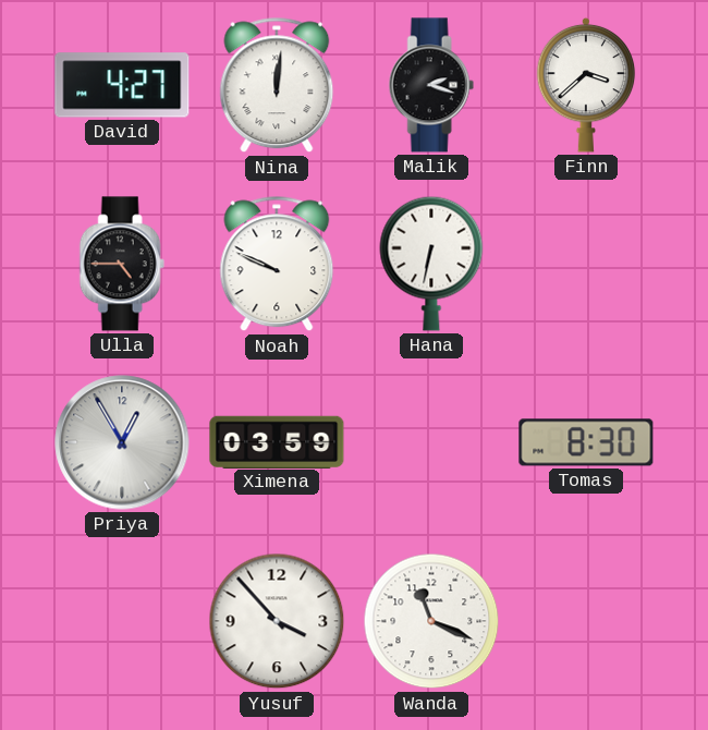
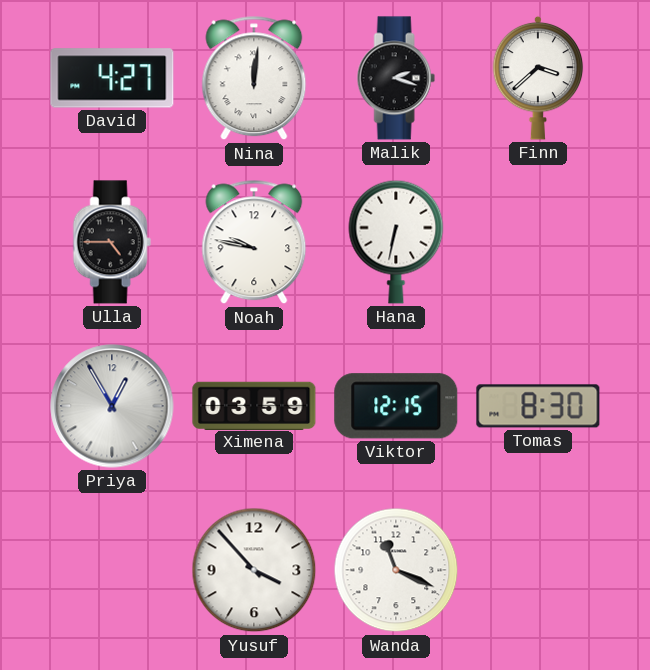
Noah: 9:49 -> 9:47
Viktor: none -> 12:15
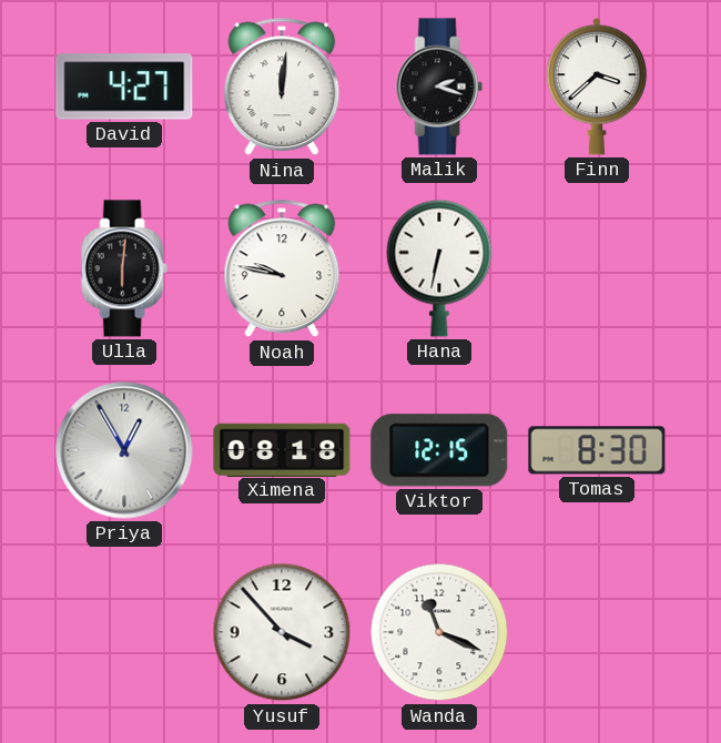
Ulla: 4:45 -> 6:01
Ximena: 03:59 -> 08:18
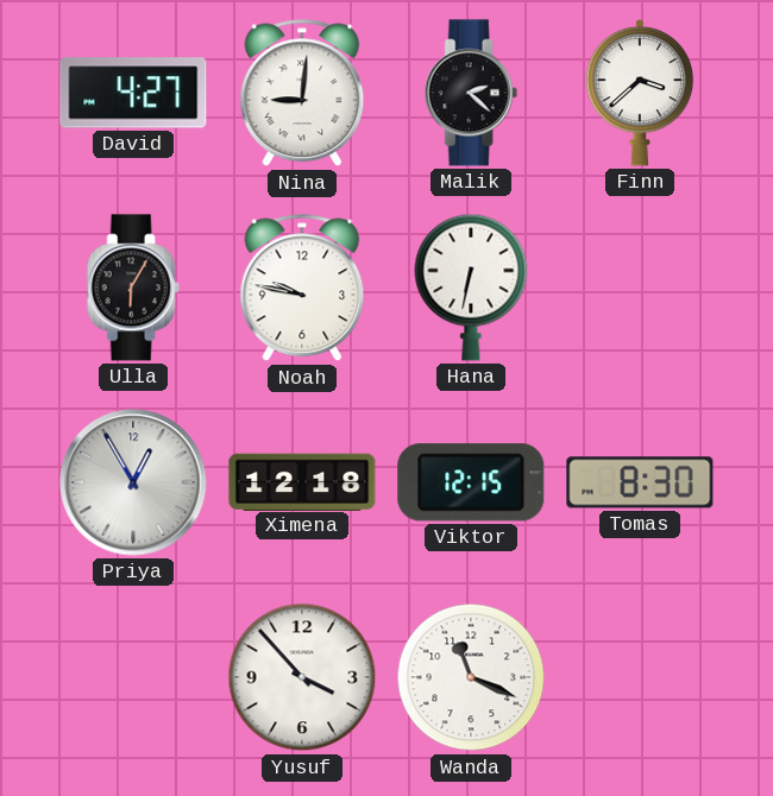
Nina: 12:01 -> 9:01
Malik: 2:18 -> 2:22
Ulla: 6:01 -> 6:05
Ximena: 08:18 -> 12:18
